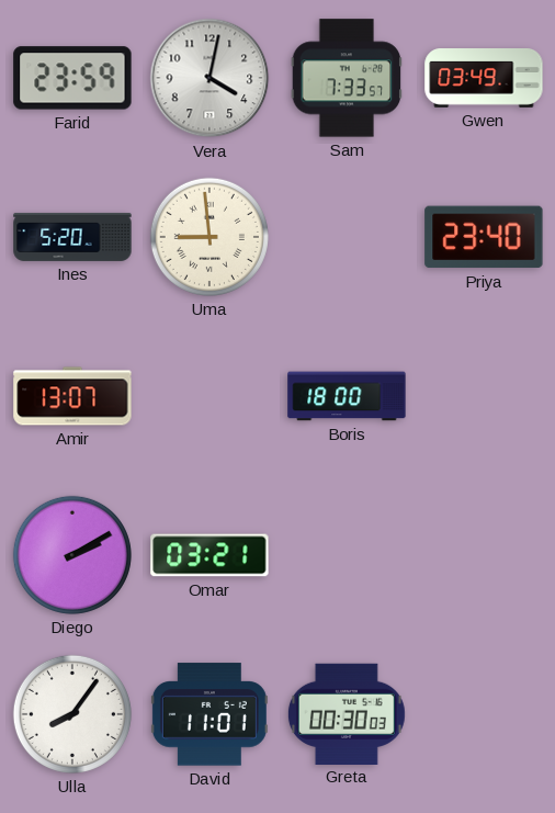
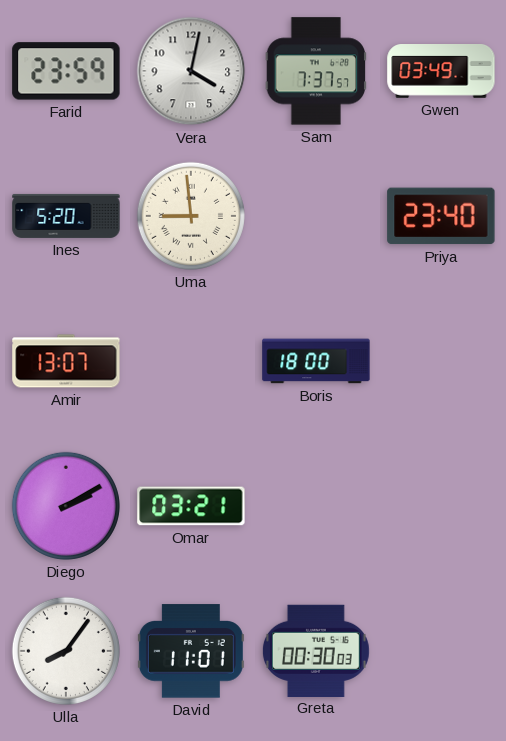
Sam: 7:33 -> 7:37
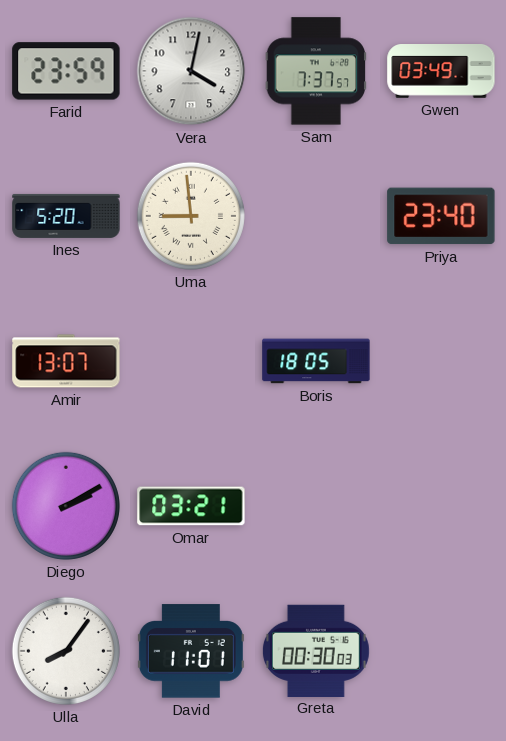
Boris: 18:00 -> 18:05
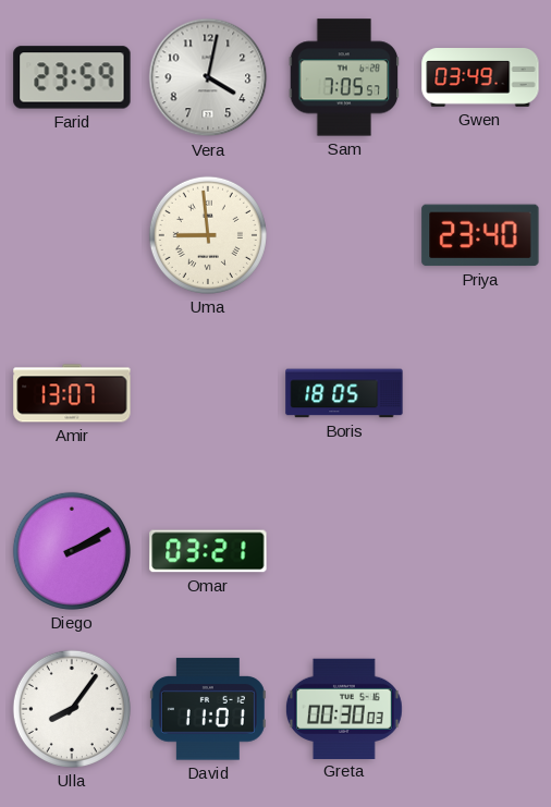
Sam: 7:37 -> 7:05
Ines: 5:20 -> none
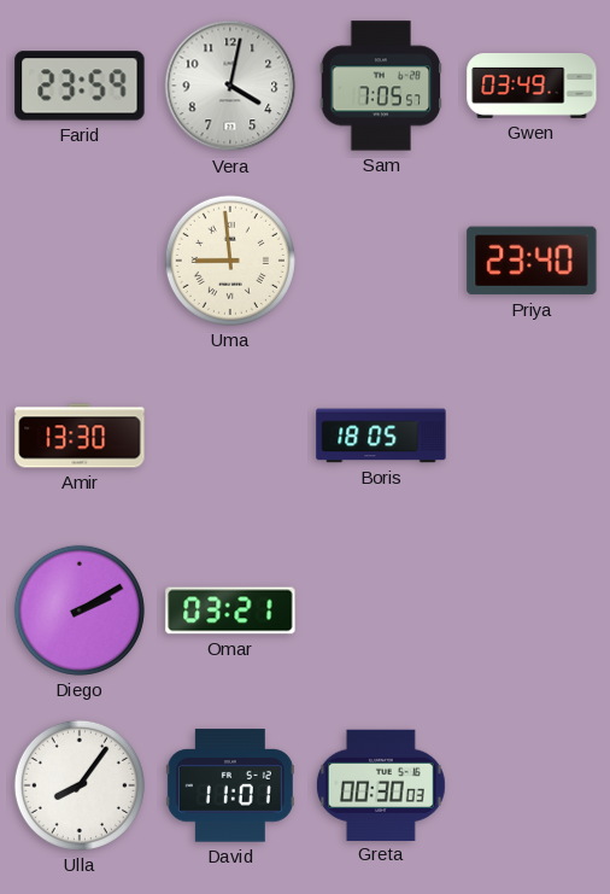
Amir: 13:07 -> 13:30
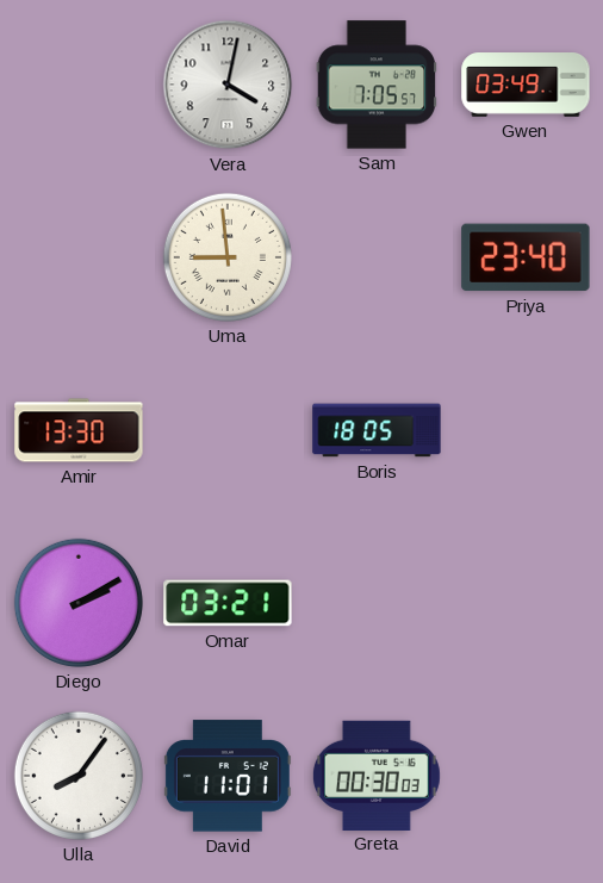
Farid: 23:59 -> none
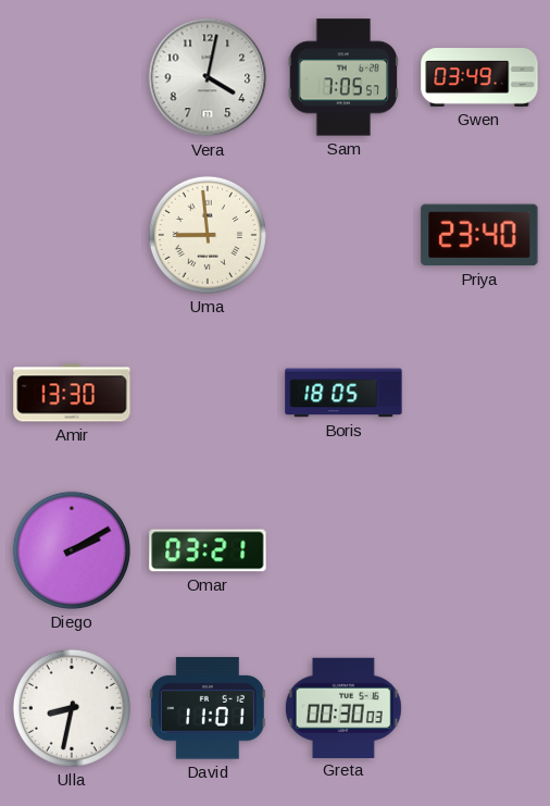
Ulla: 8:06 -> 8:32
